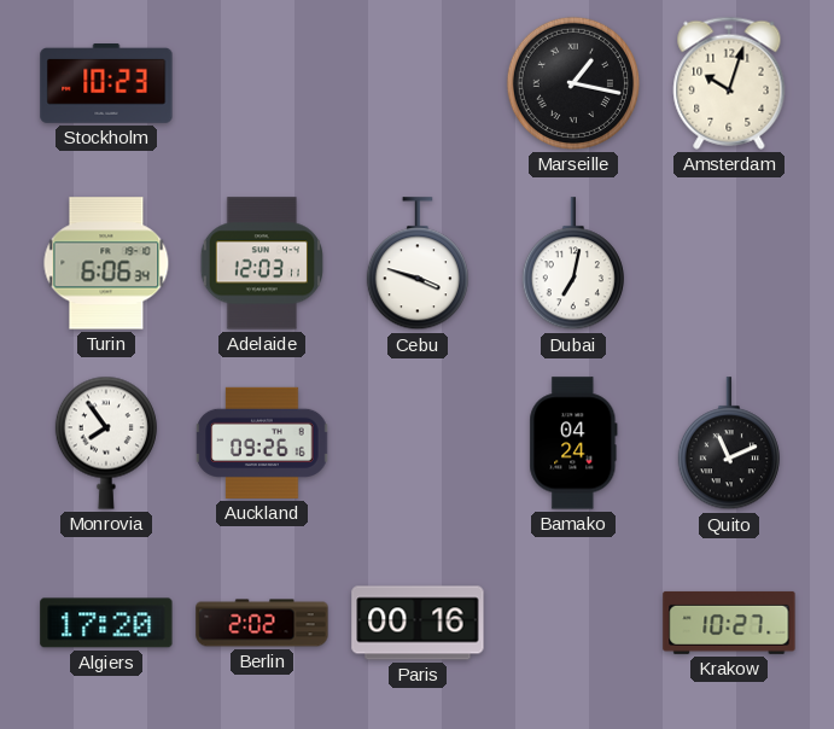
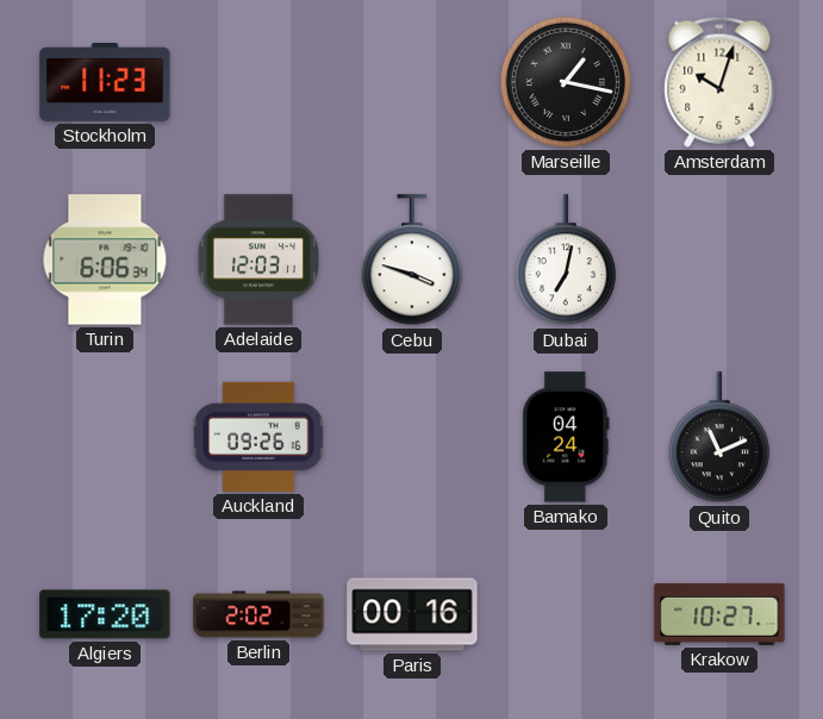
Stockholm: 10:23 -> 11:23
Monrovia: 7:54 -> none
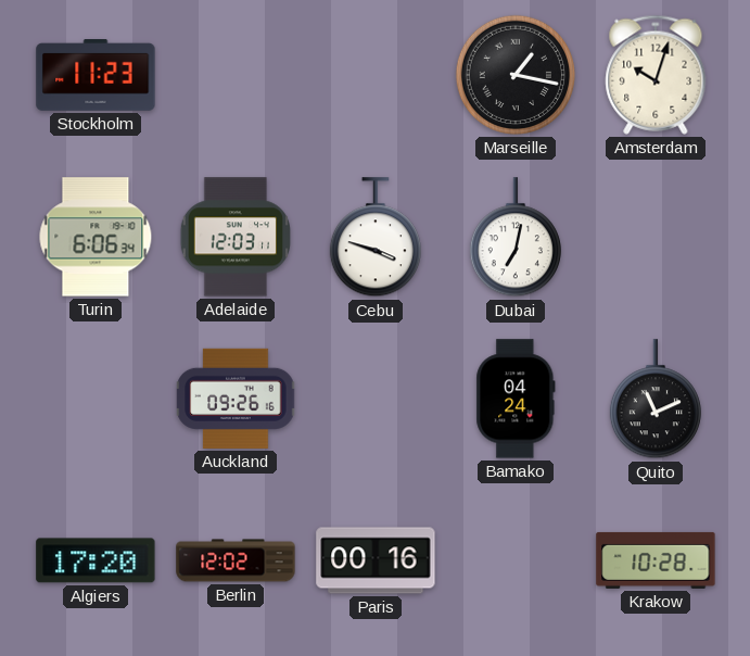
Berlin: 2:02 -> 12:02
Krakow: 10:27 -> 10:28
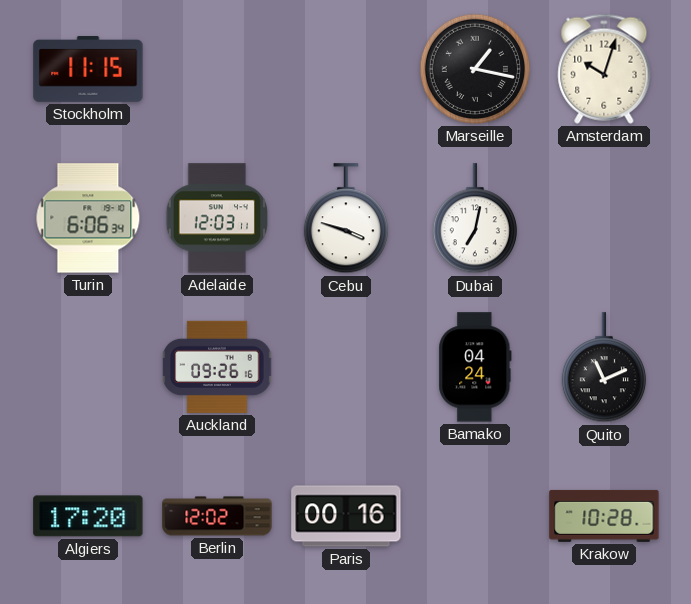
Stockholm: 11:23 -> 11:15
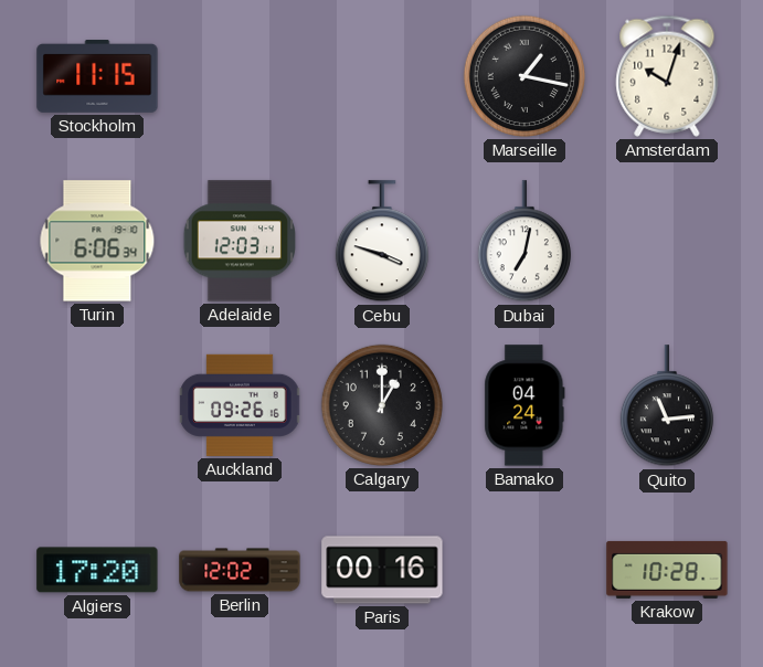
Calgary: none -> 1:00
Quito: 11:11 -> 11:14
